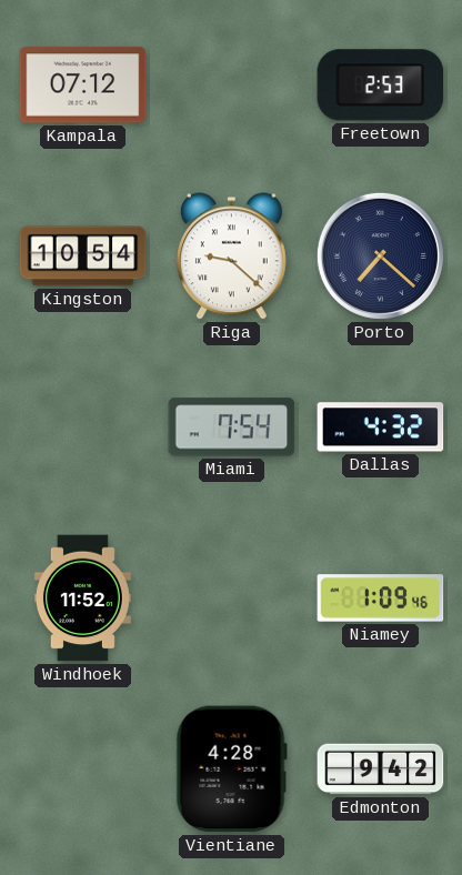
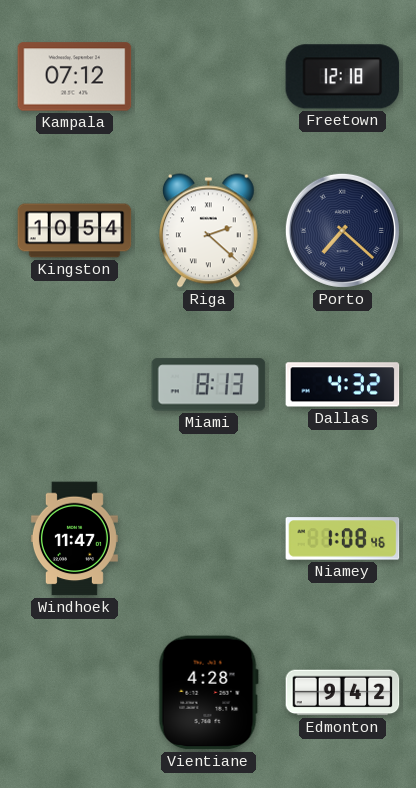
Freetown: 2:53 -> 12:18
Riga: 9:22 -> 2:22
Miami: 7:54 -> 8:13
Windhoek: 11:52 -> 11:47
Niamey: 1:09 -> 1:08
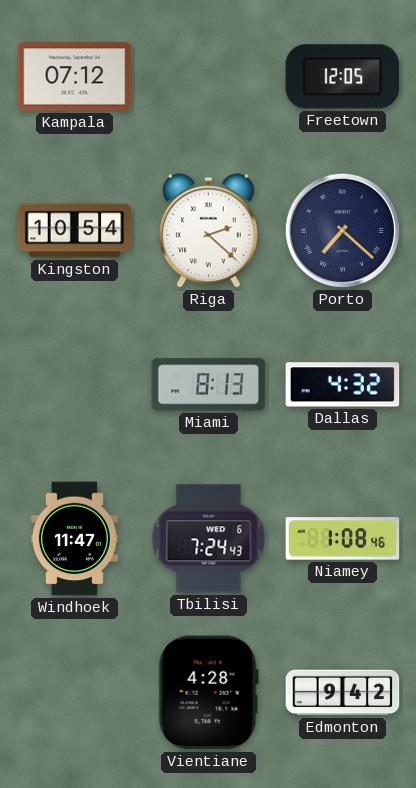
Freetown: 12:18 -> 12:05
Tbilisi: none -> 7:24
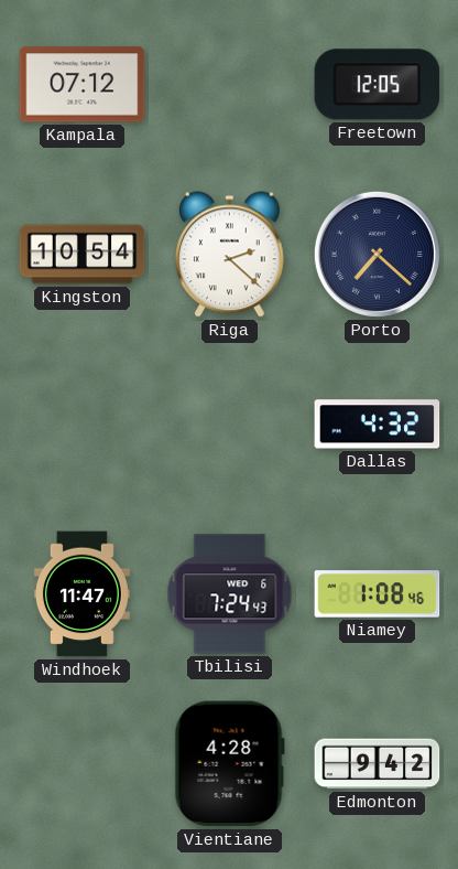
Miami: 8:13 -> none
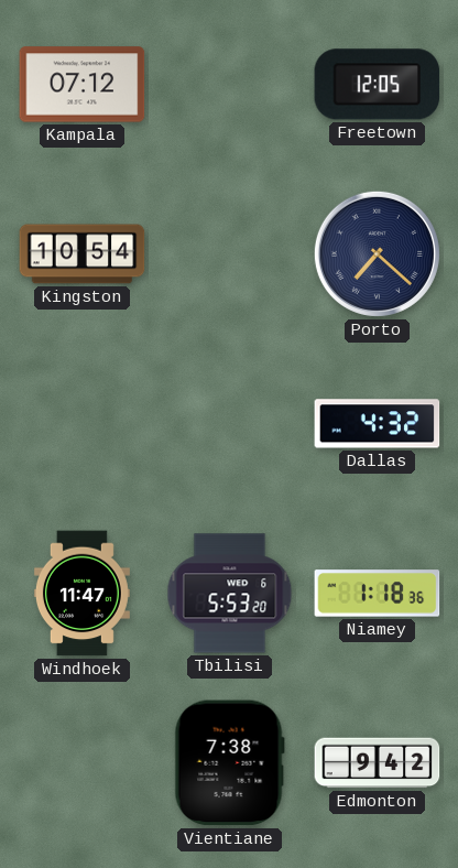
Riga: 2:22 -> none
Tbilisi: 7:24 -> 5:53
Niamey: 1:08 -> 1:18
Vientiane: 4:28 -> 7:38
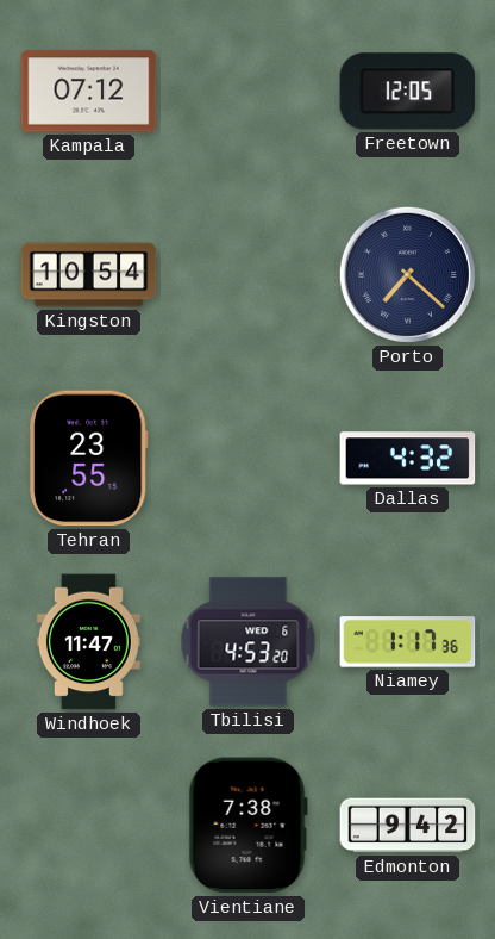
Tehran: none -> 23:55
Tbilisi: 5:53 -> 4:53
Niamey: 1:18 -> 1:17
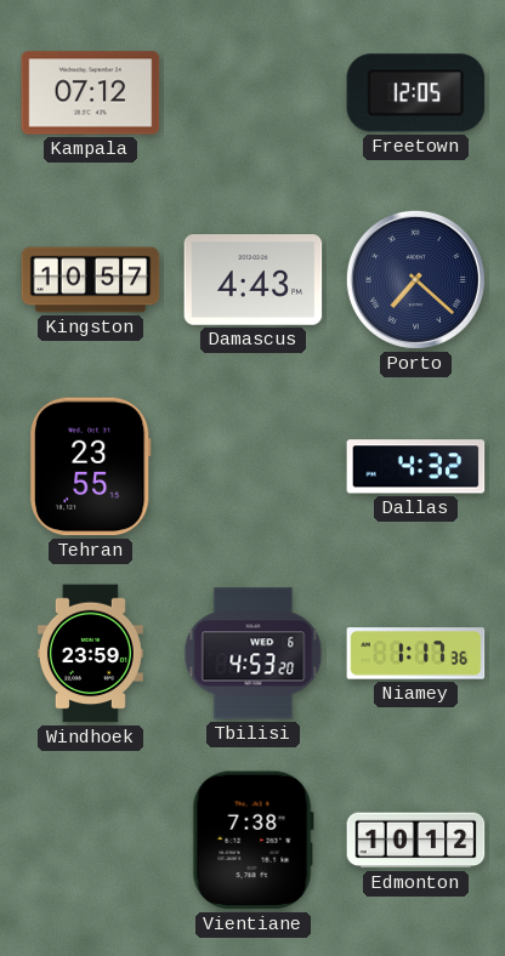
Kingston: 10:54 -> 10:57
Damascus: none -> 4:43
Windhoek: 11:47 -> 23:59
Edmonton: 9:42 -> 10:12
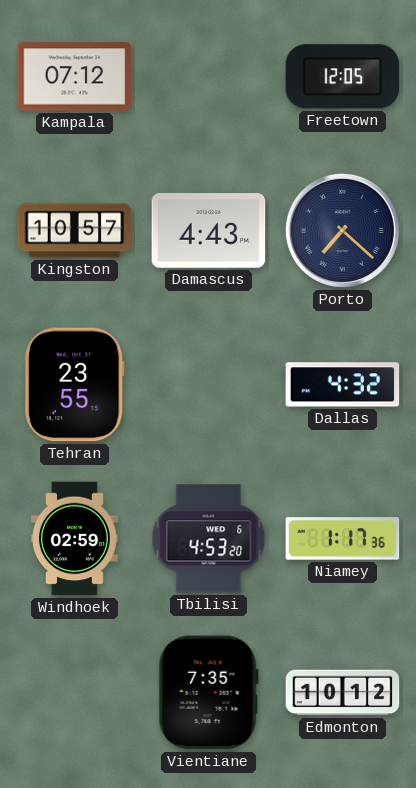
Windhoek: 23:59 -> 02:59
Vientiane: 7:38 -> 7:35
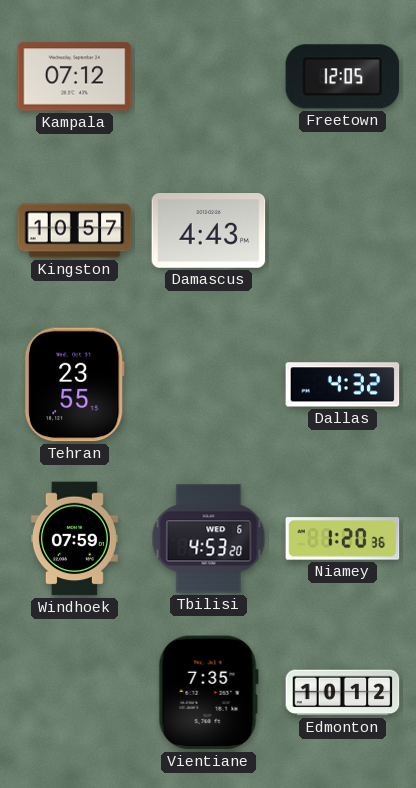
Porto: 7:22 -> none
Windhoek: 02:59 -> 07:59
Niamey: 1:17 -> 1:20
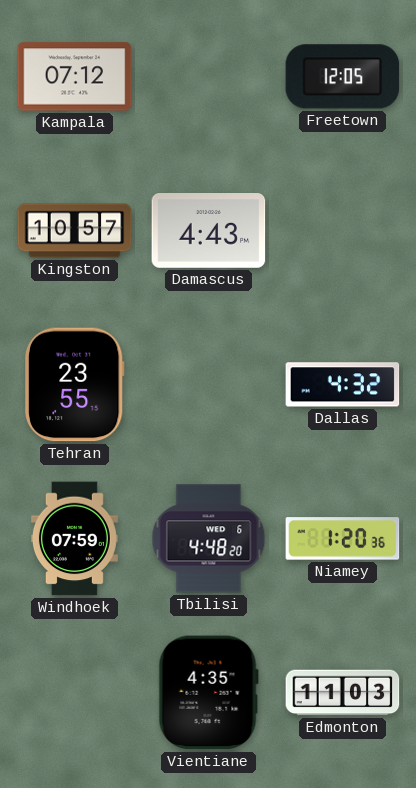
Tbilisi: 4:53 -> 4:48
Vientiane: 7:35 -> 4:35
Edmonton: 10:12 -> 11:03
